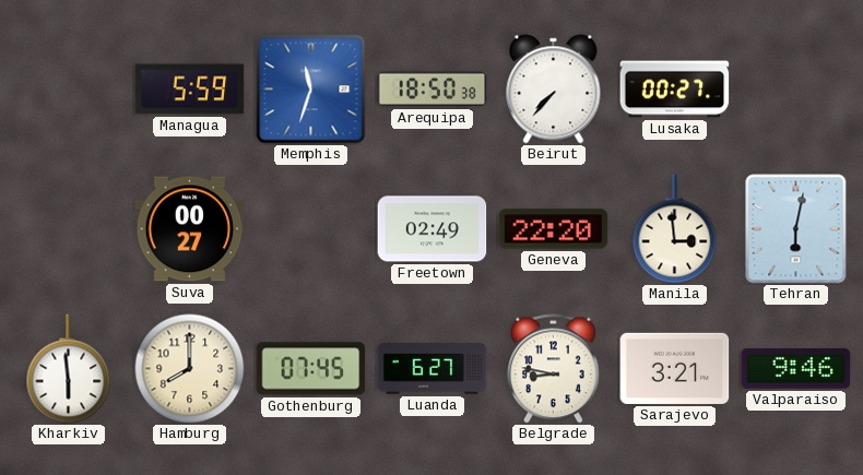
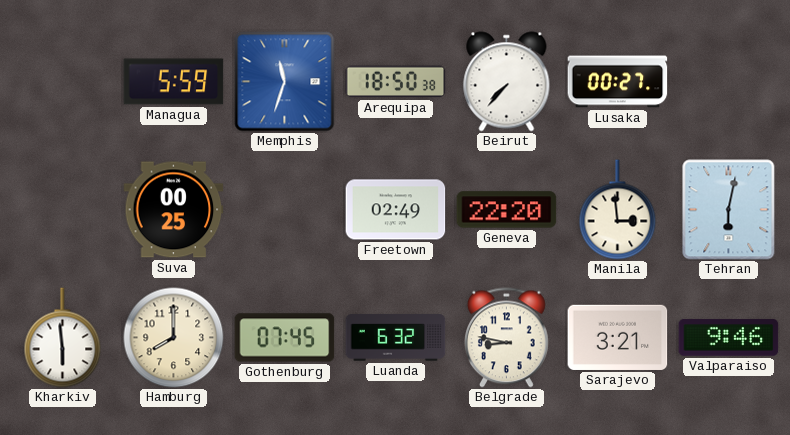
Suva: 00:27 -> 00:25
Luanda: 6:27 -> 6:32
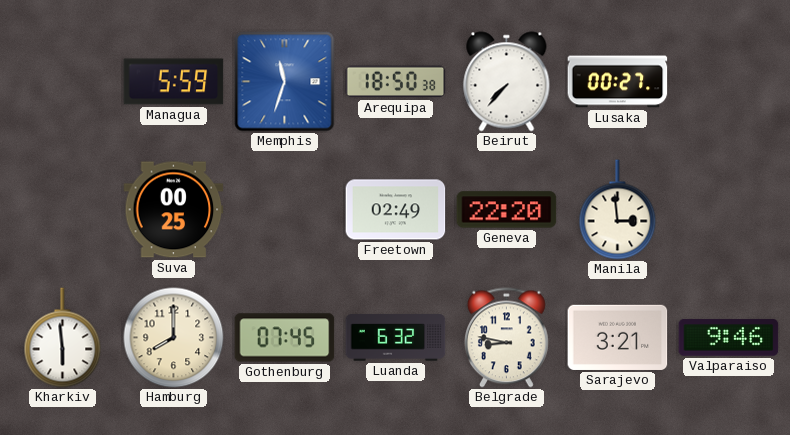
Tehran: 6:02 -> none
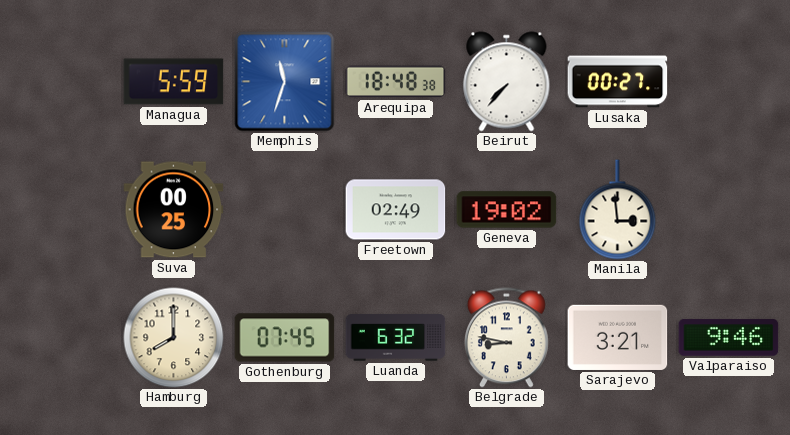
Arequipa: 18:50 -> 18:48
Geneva: 22:20 -> 19:02
Kharkiv: 5:59 -> none
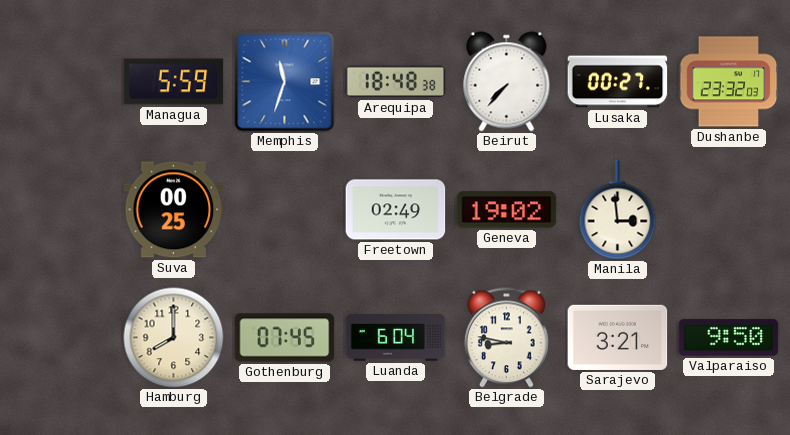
Dushanbe: none -> 23:32
Luanda: 6:32 -> 6:04
Valparaiso: 9:46 -> 9:50
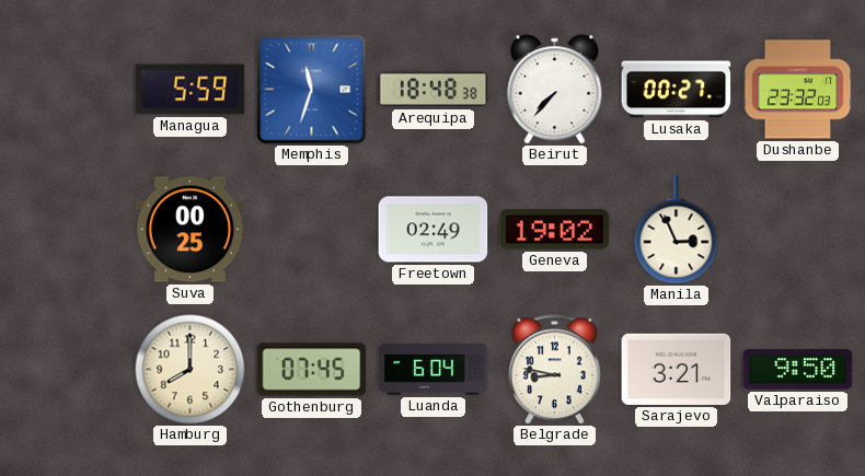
Manila: 2:59 -> 2:56
